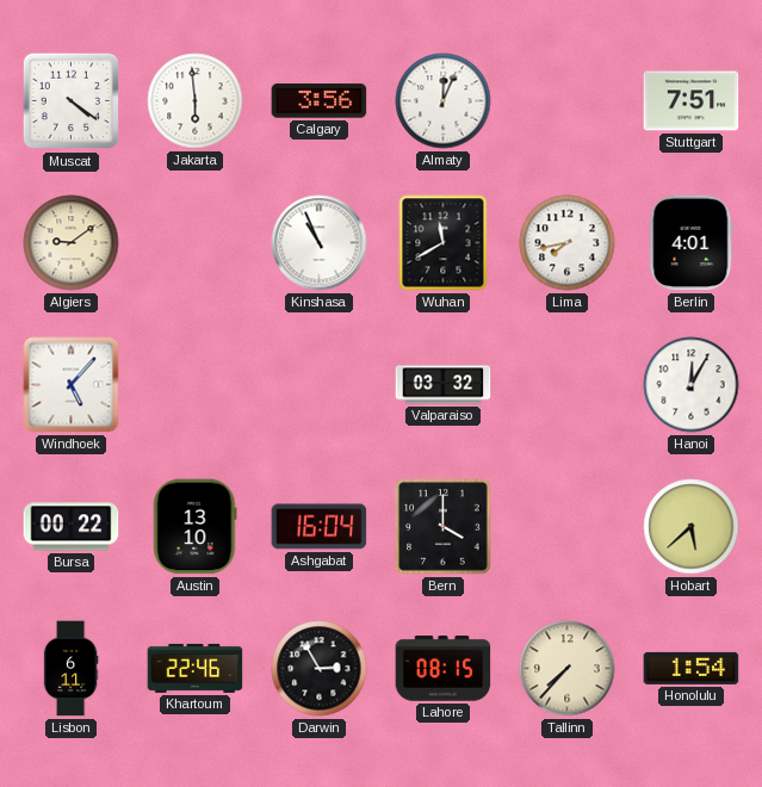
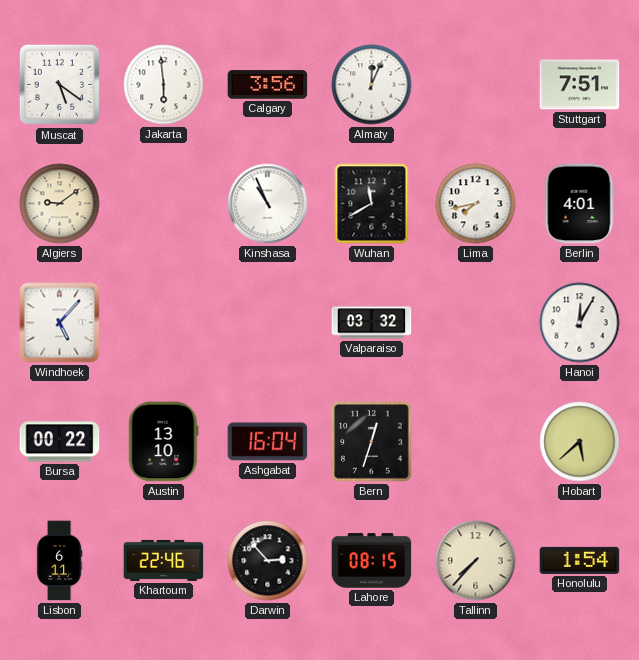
Muscat: 4:21 -> 5:21
Bern: 4:00 -> 12:33
Darwin: 2:55 -> 2:53
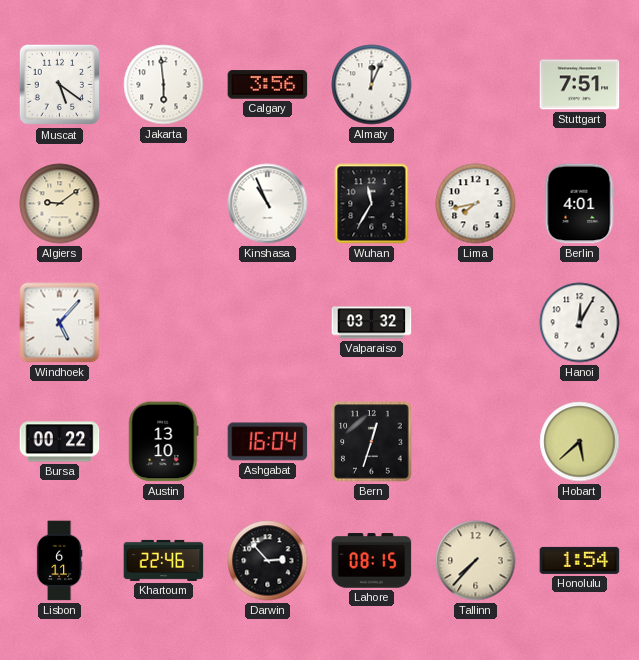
Wuhan: 11:40 -> 11:35
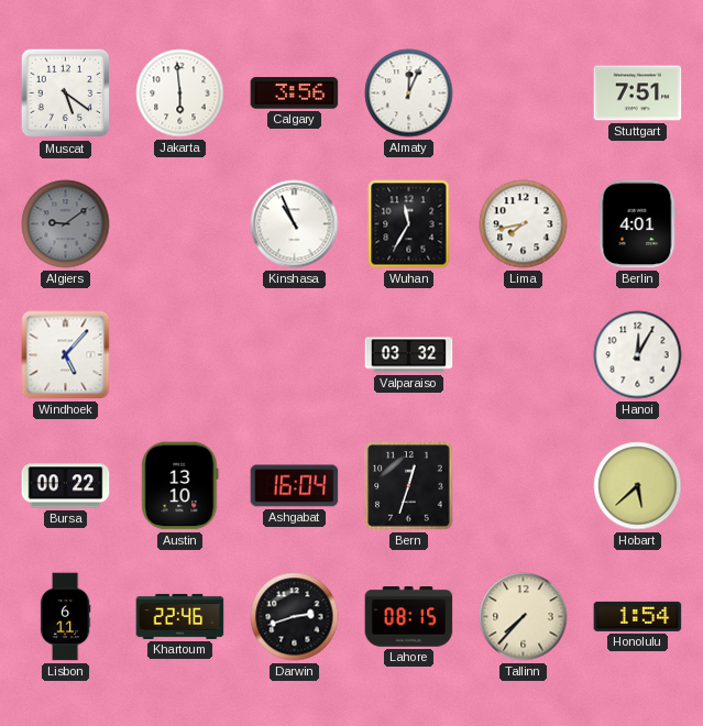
Algiers dial: cream -> grey
Darwin: 2:53 -> 2:42
